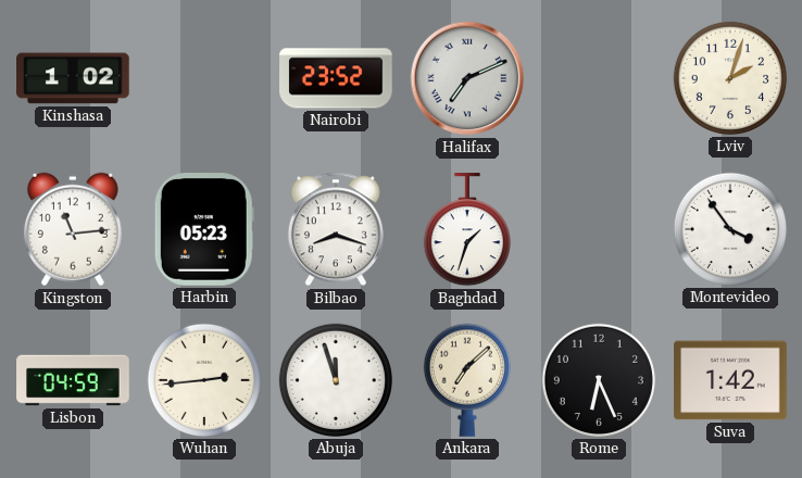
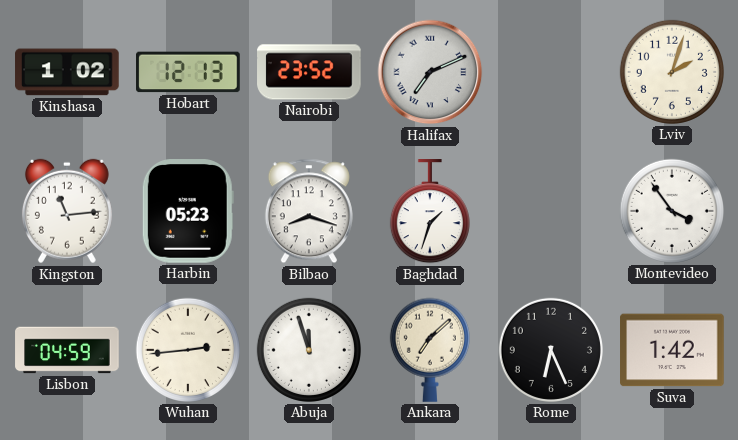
Hobart: none -> 12:13
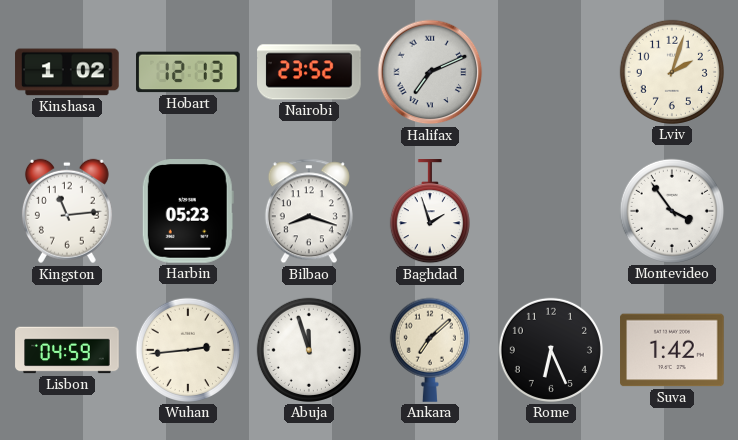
Baghdad: 1:33 -> 1:57
